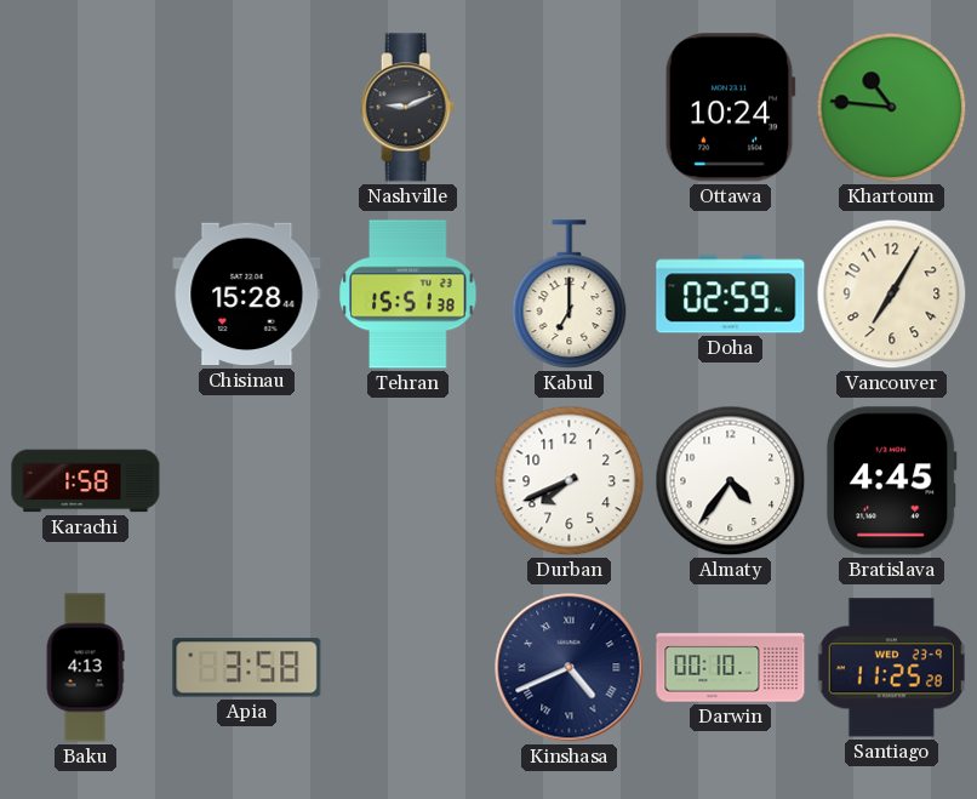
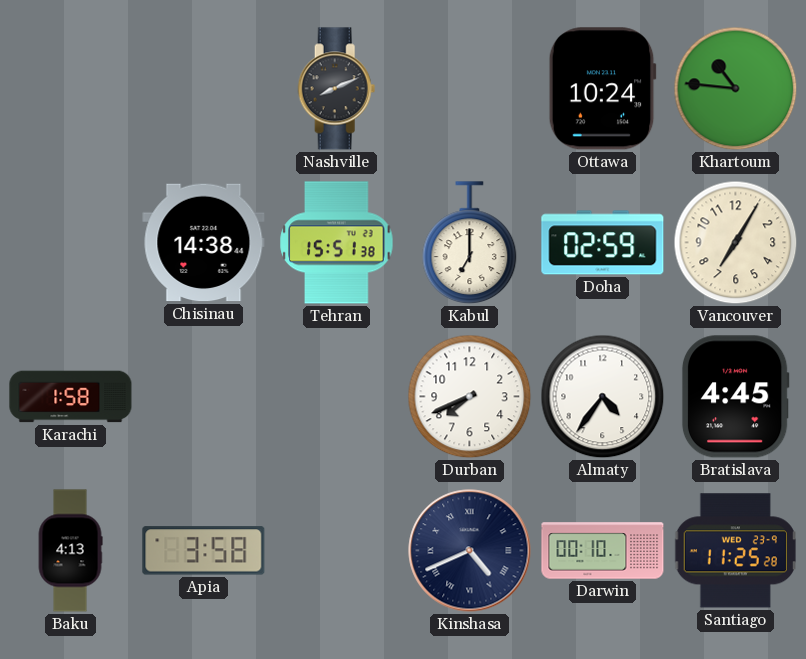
Nashville: 9:11 -> 8:11
Chisinau: 15:28 -> 14:38
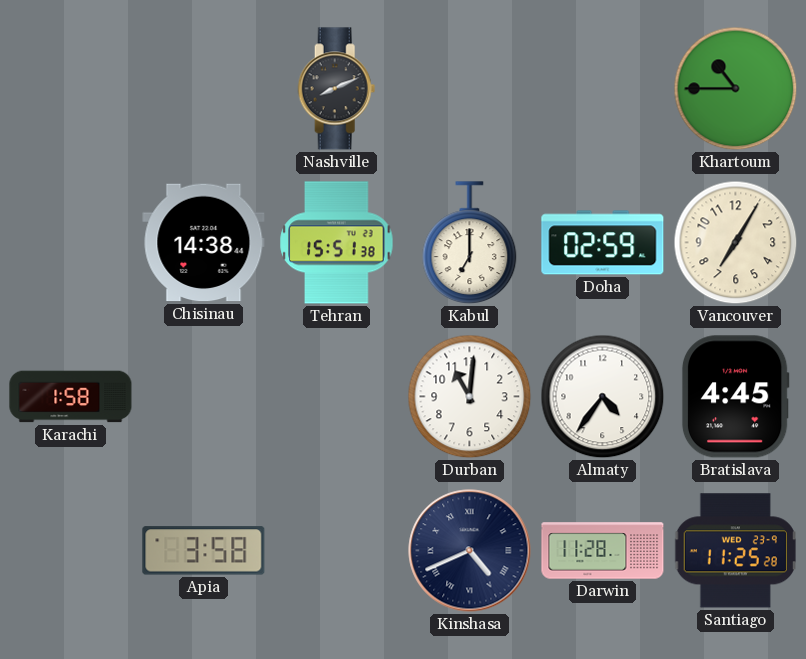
Ottawa: 10:24 -> none
Khartoum: 10:46 -> 10:45
Durban: 7:41 -> 11:01
Baku: 4:13 -> none
Darwin: 00:10 -> 11:28
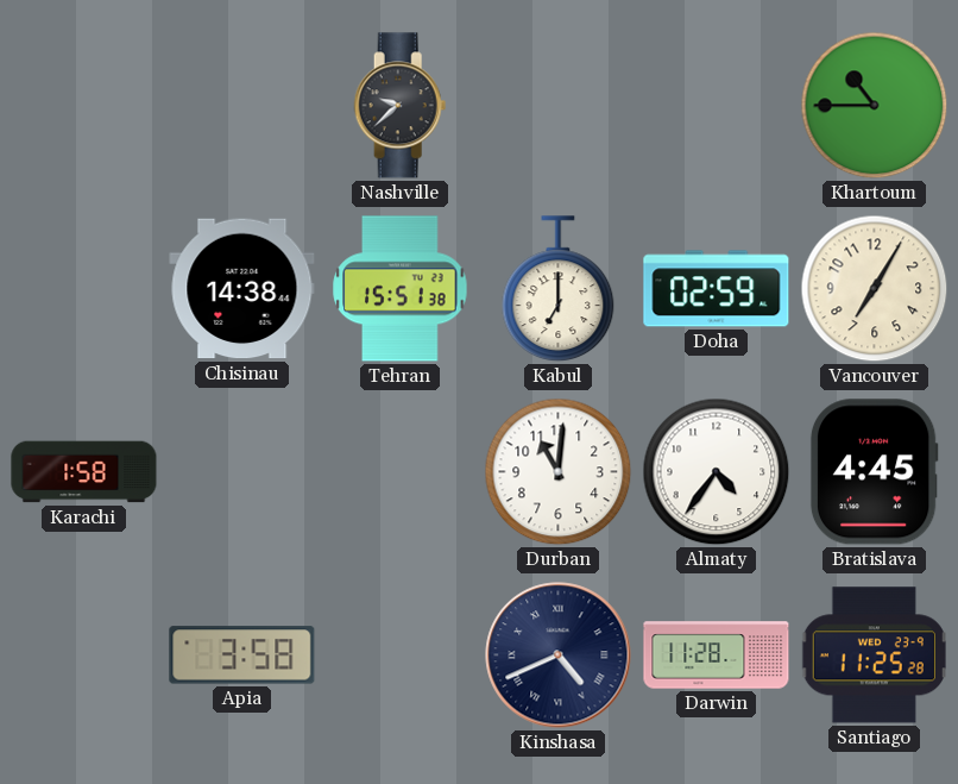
Nashville: 8:11 -> 9:38
